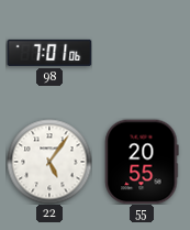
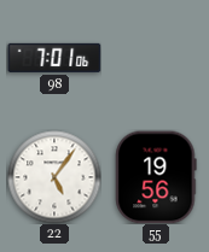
55: 20:55 -> 19:56
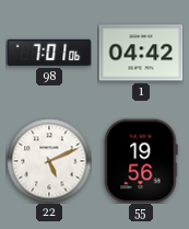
1: none -> 04:42
22: 5:06 -> 5:11
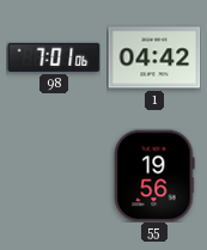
22: 5:11 -> none
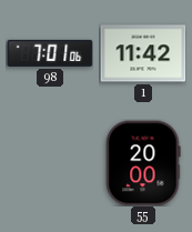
1: 04:42 -> 11:42
55: 19:56 -> 20:00
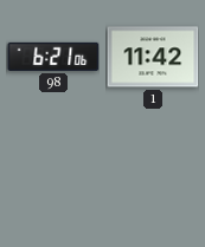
98: 7:01 -> 6:21
55: 20:00 -> none
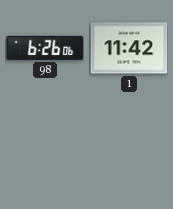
98: 6:21 -> 6:26
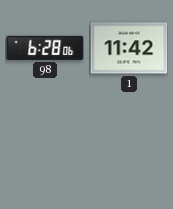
98: 6:26 -> 6:28
